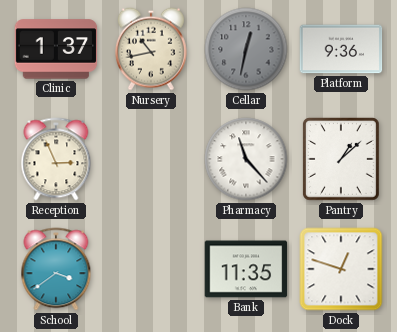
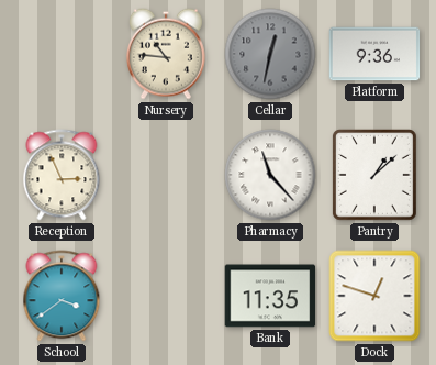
Clinic: 1:37 -> none
Nursery: 10:43 -> 10:46
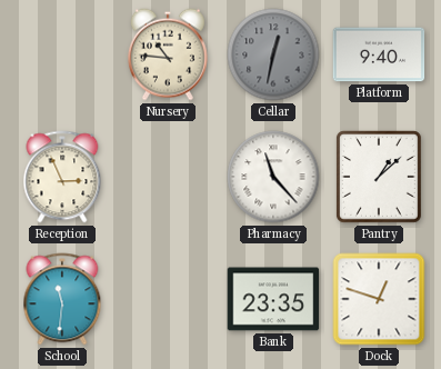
Platform: 9:36 -> 9:40
School: 3:39 -> 11:31
Bank: 11:35 -> 23:35
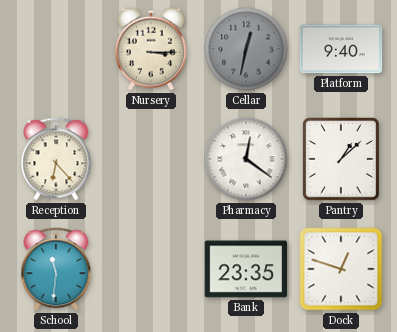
Nursery: 10:46 -> 3:15
Reception: 2:56 -> 6:23
Pharmacy: 11:23 -> 12:21
